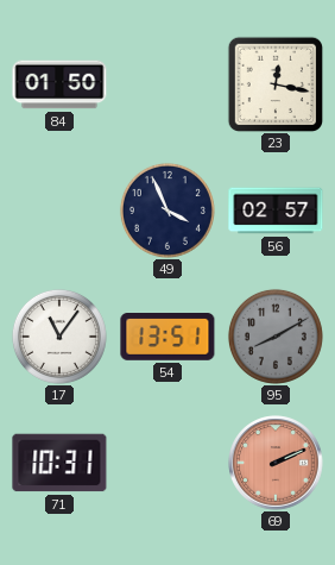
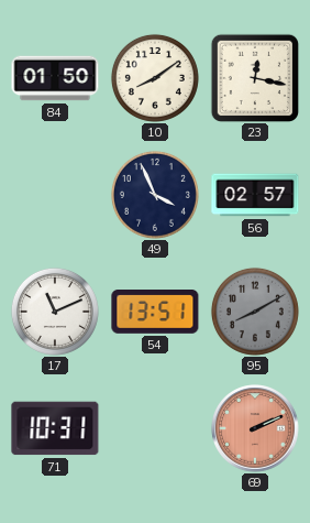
10: none -> 8:09
17: 11:06 -> 11:11
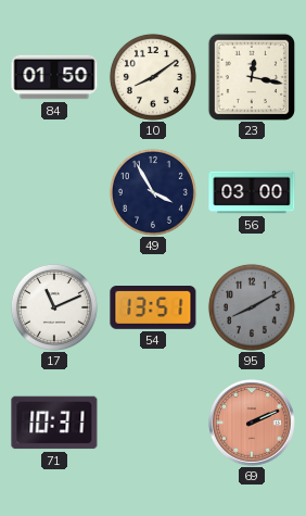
49: 3:56 -> 3:55
56: 02:57 -> 03:00
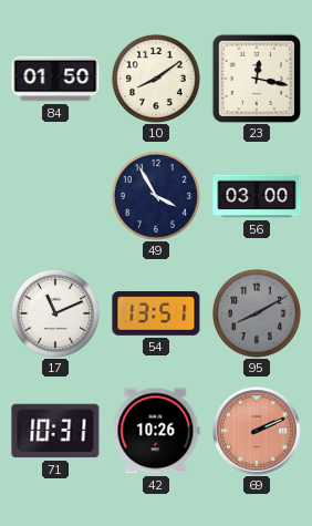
42: none -> 10:26
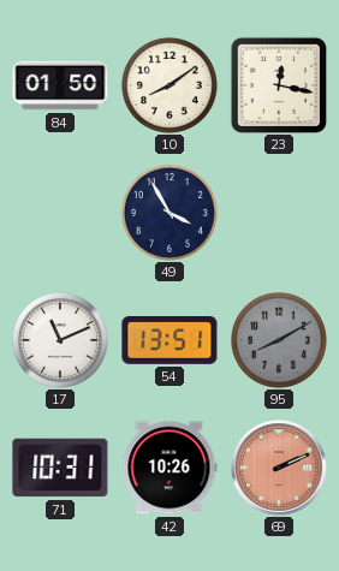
56: 03:00 -> none
